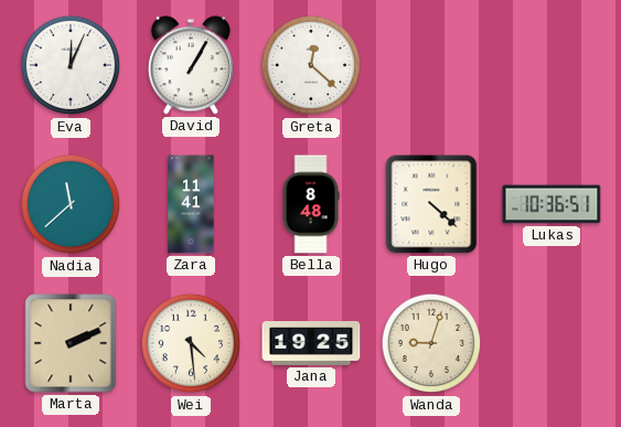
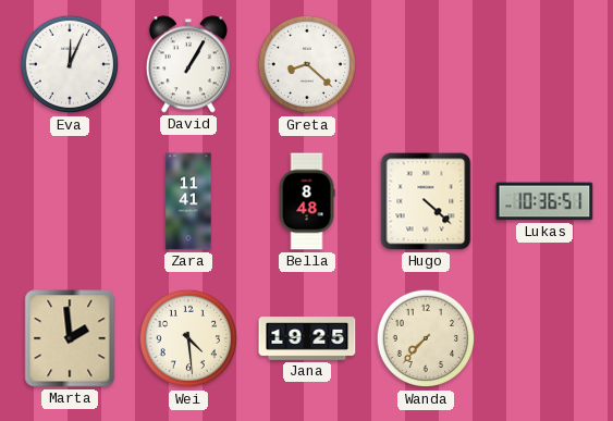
Greta: 12:22 -> 8:22
Nadia: 11:38 -> none
Marta: 2:11 -> 1:59
Wanda: 9:03 -> 7:37
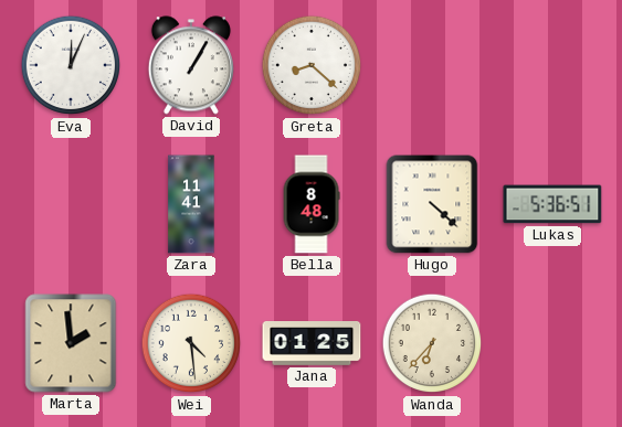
Lukas: 10:36 -> 5:36
Jana: 19:25 -> 01:25
Wanda: 7:37 -> 6:37
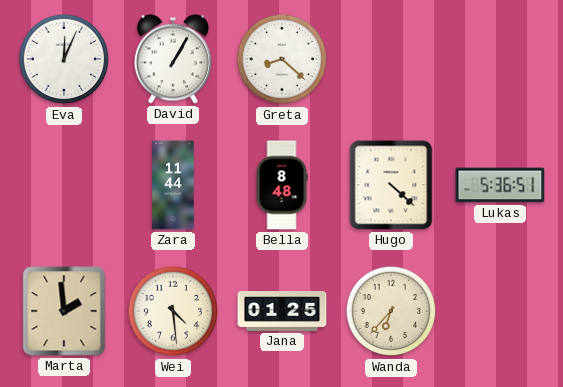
Zara: 11:41 -> 11:44
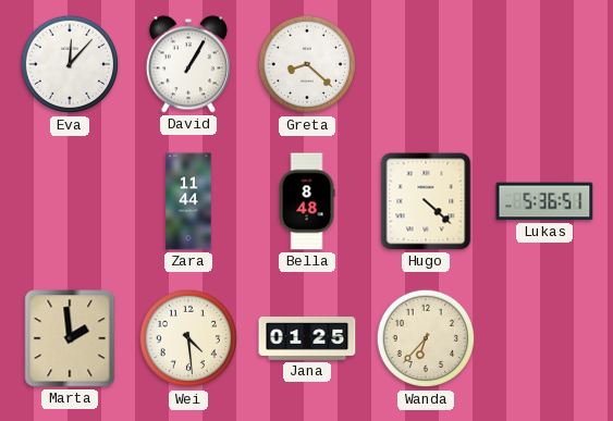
Eva: 12:04 -> 12:07
